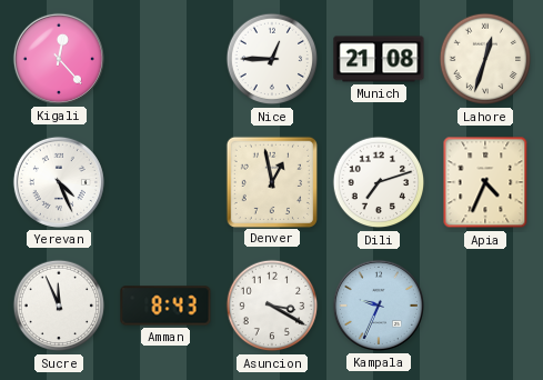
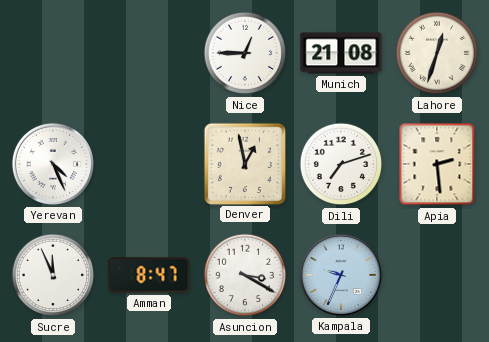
Kigali: 12:23 -> none
Apia: 4:34 -> 2:29
Amman: 8:43 -> 8:47
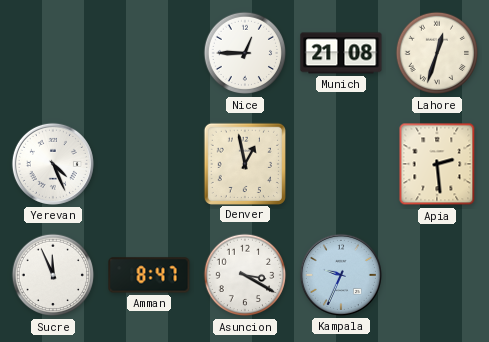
Dili: 7:12 -> none
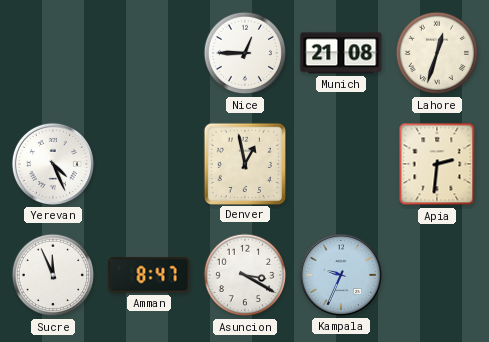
Apia: 2:29 -> 2:31
